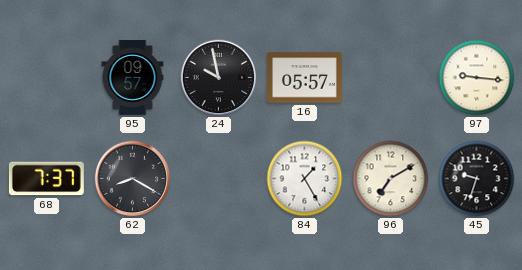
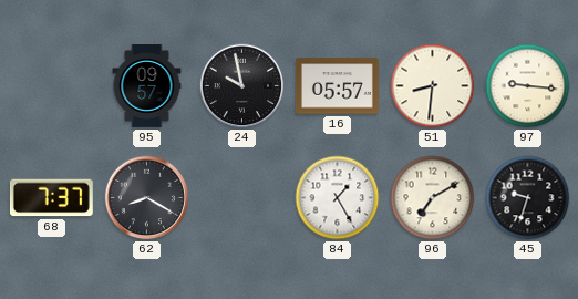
51: none -> 8:31
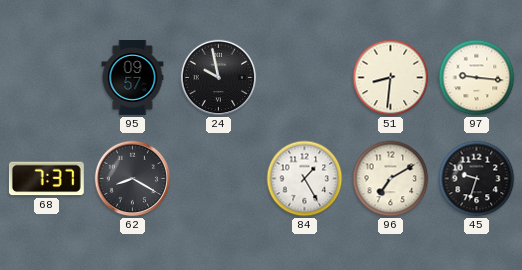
16: 05:57 -> none
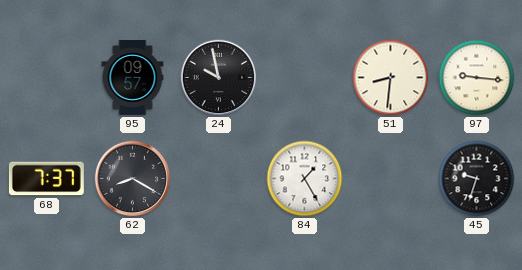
96: 7:10 -> none
